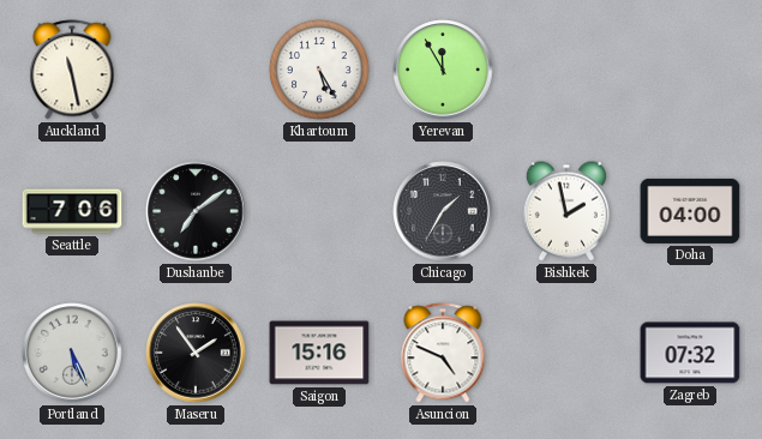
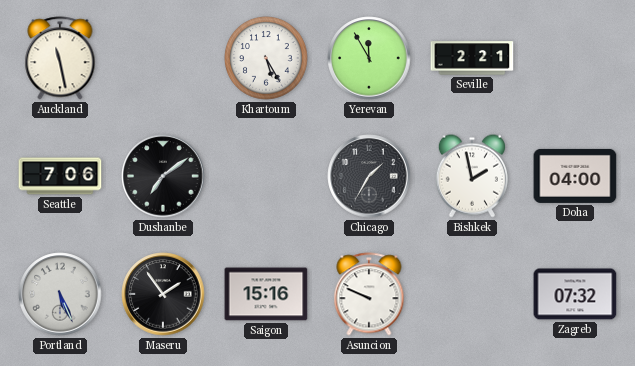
Seville: none -> 2:21
Asuncion: 4:49 -> 9:49
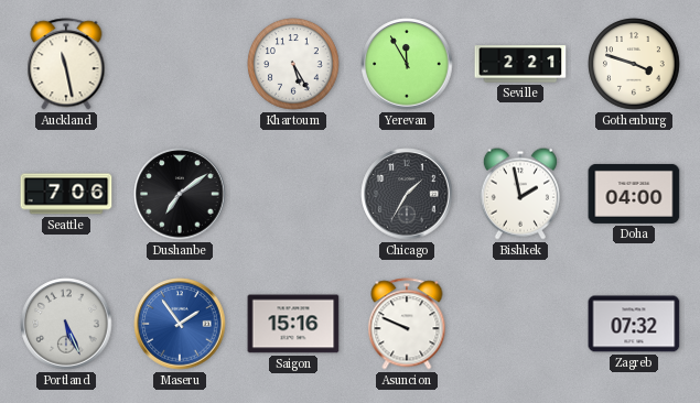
Gothenburg: none -> 3:48
Maseru dial: black -> blue
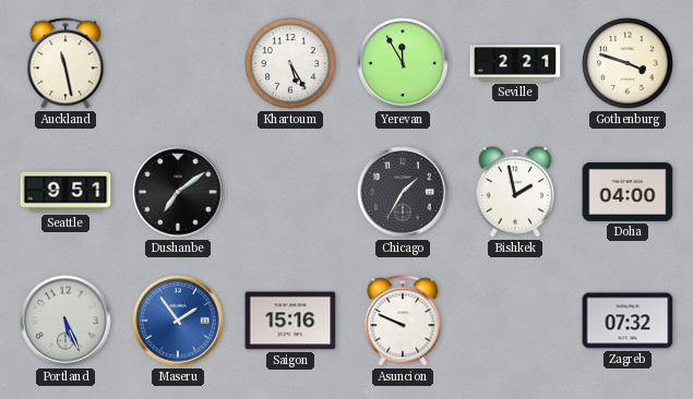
Seattle: 7:06 -> 9:51
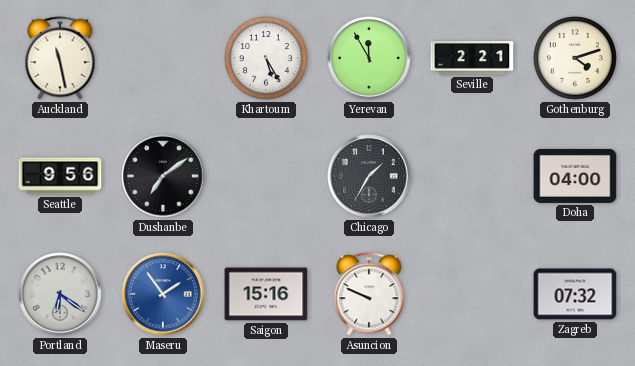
Gothenburg: 3:48 -> 4:12
Seattle: 9:51 -> 9:56
Bishkek: 1:58 -> none
Portland: 5:26 -> 6:21
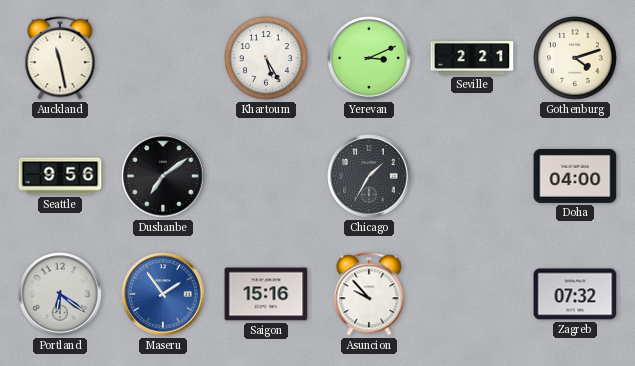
Yerevan: 11:55 -> 3:11
Asuncion: 9:49 -> 9:53
